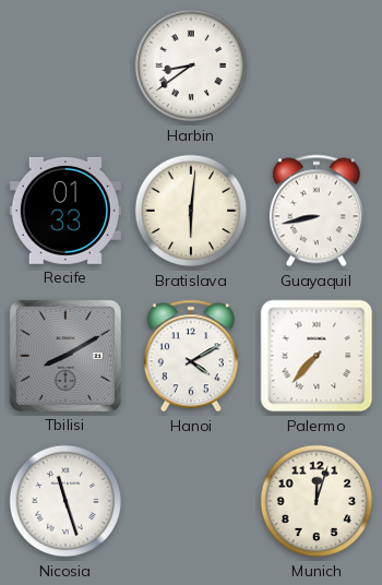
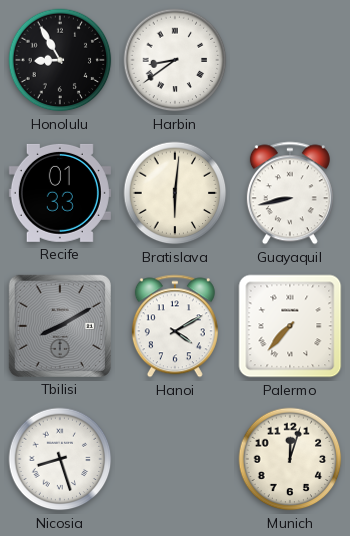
Honolulu: none -> 8:55
Nicosia: 11:27 -> 8:27
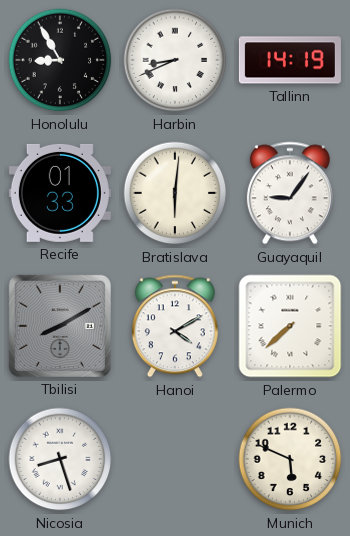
Harbin: 8:39 -> 8:41
Tallinn: none -> 14:19
Guayaquil: 8:43 -> 9:06
Palermo: 7:37 -> 7:38
Munich: 12:03 -> 5:49
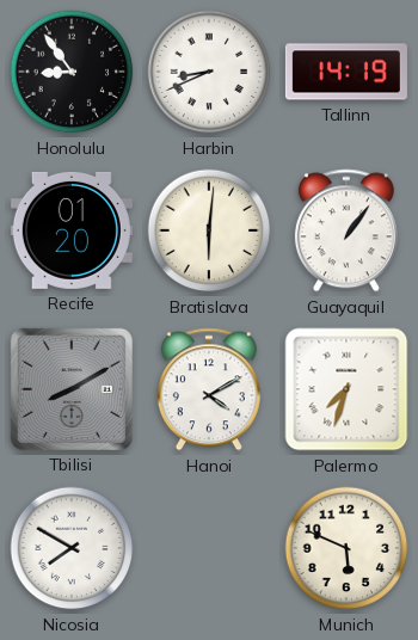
Honolulu: 8:55 -> 8:54
Recife: 01:33 -> 01:20
Guayaquil: 9:06 -> 1:06
Palermo: 7:38 -> 7:33
Nicosia: 8:27 -> 7:50
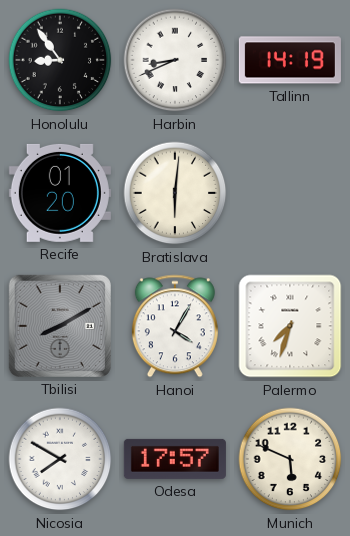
Guayaquil: 1:06 -> none
Hanoi: 4:10 -> 4:05
Odesa: none -> 17:57
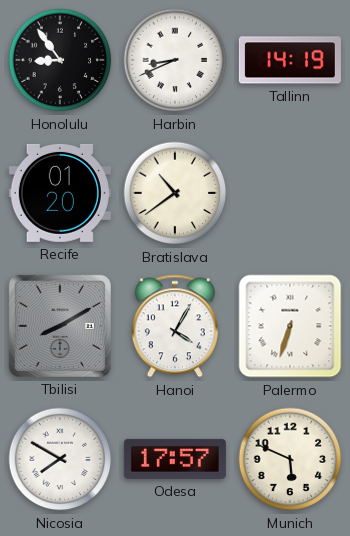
Bratislava: 6:01 -> 10:39
Palermo: 7:33 -> 6:33
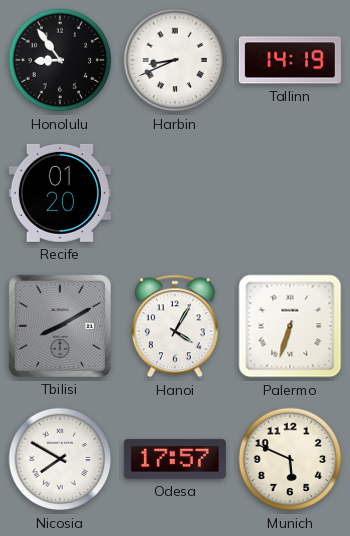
Bratislava: 10:39 -> none
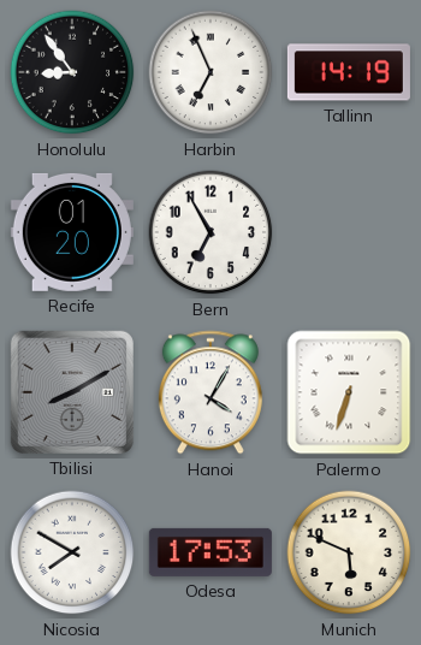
Harbin: 8:41 -> 6:56
Bern: none -> 6:55
Odesa: 17:57 -> 17:53
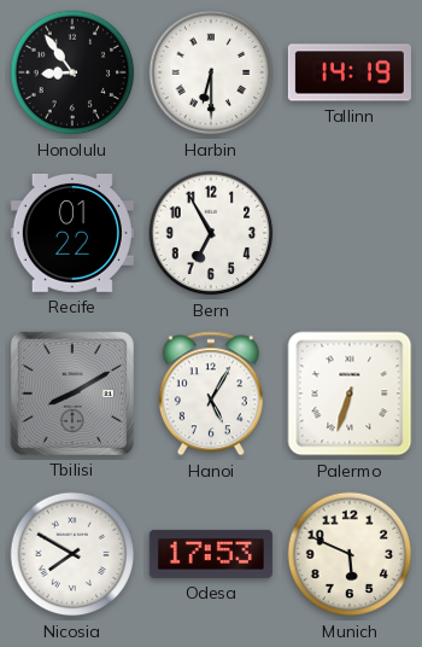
Harbin: 6:56 -> 6:30
Recife: 01:20 -> 01:22
Hanoi: 4:05 -> 5:05
